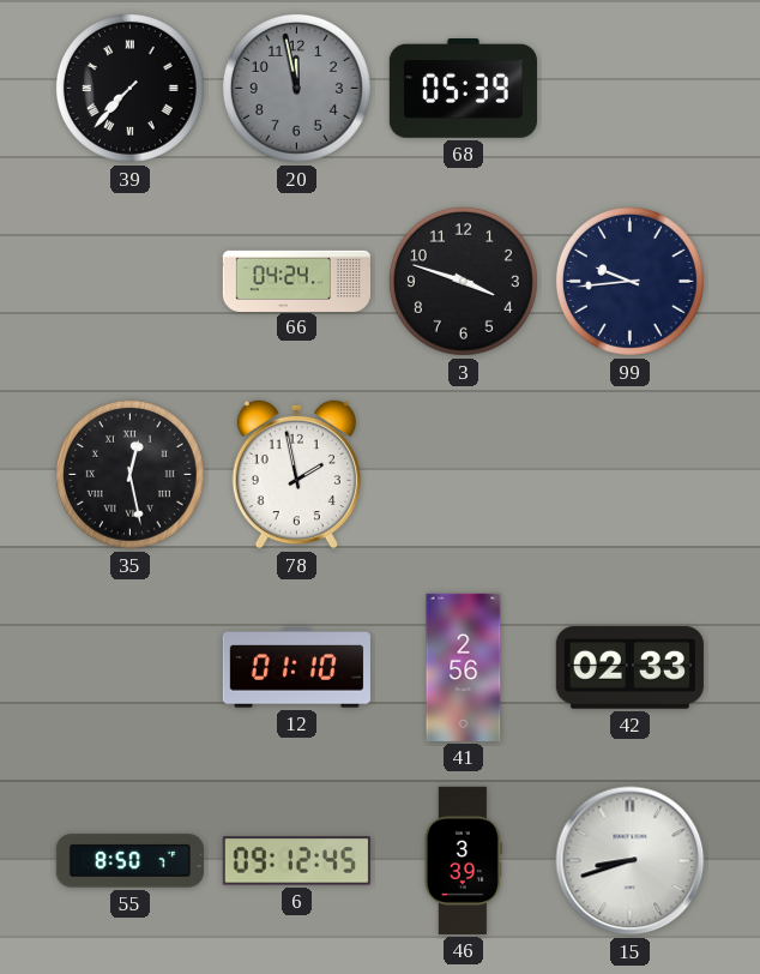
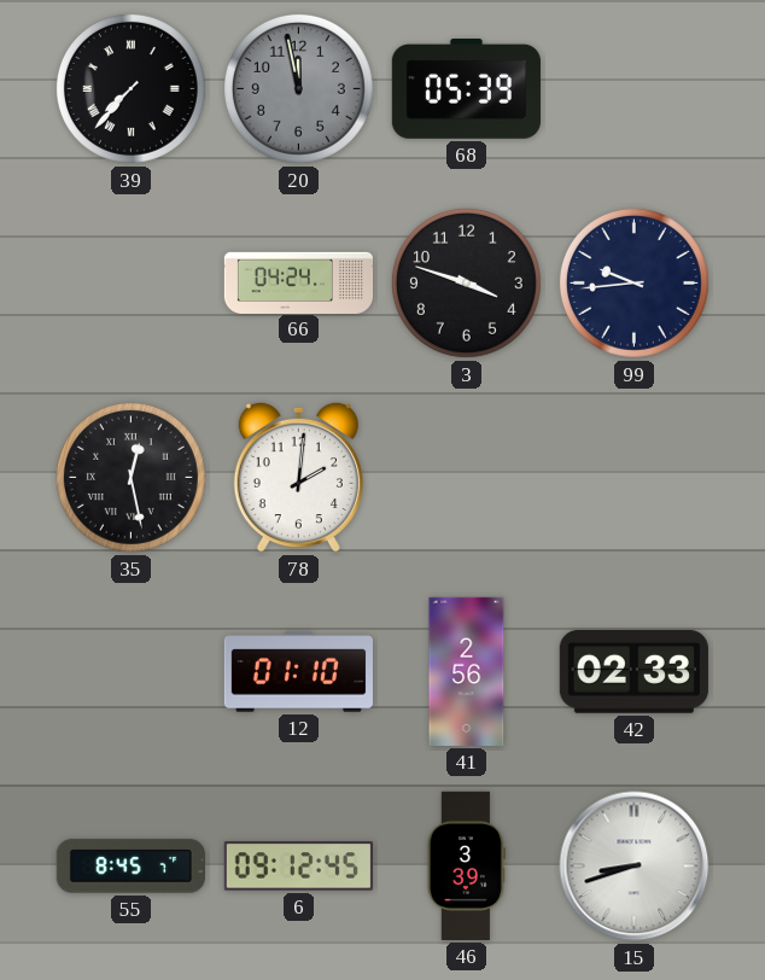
78: 1:58 -> 2:01
55: 8:50 -> 8:45
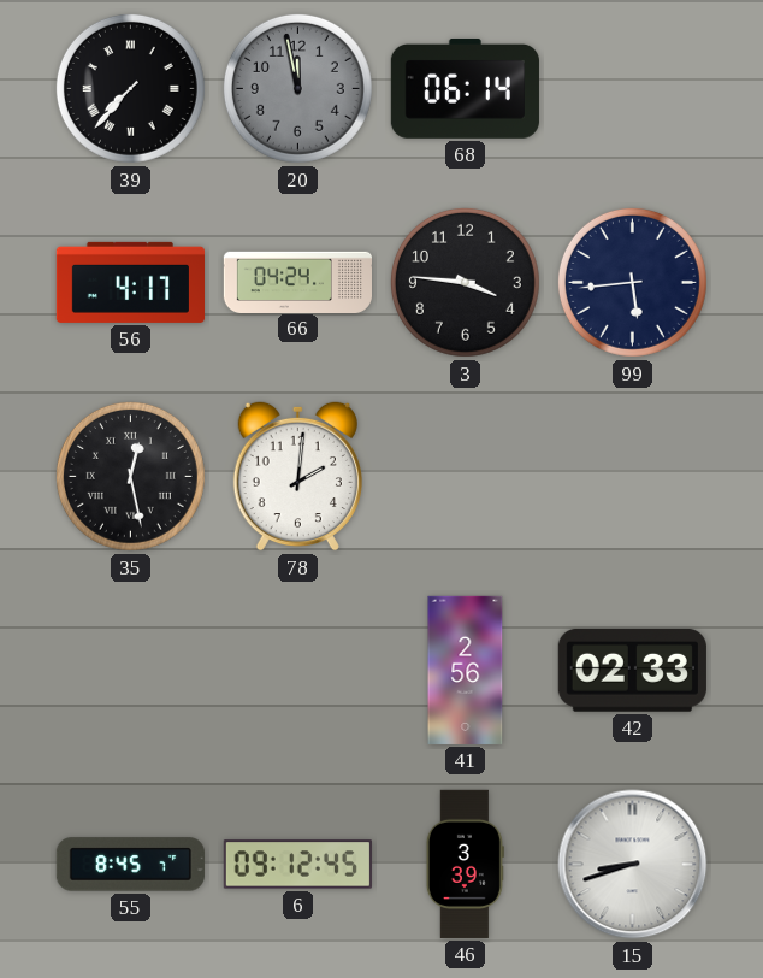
68: 05:39 -> 06:14
56: none -> 4:17
3: 3:48 -> 3:46
99: 9:44 -> 5:44
12: 01:10 -> none
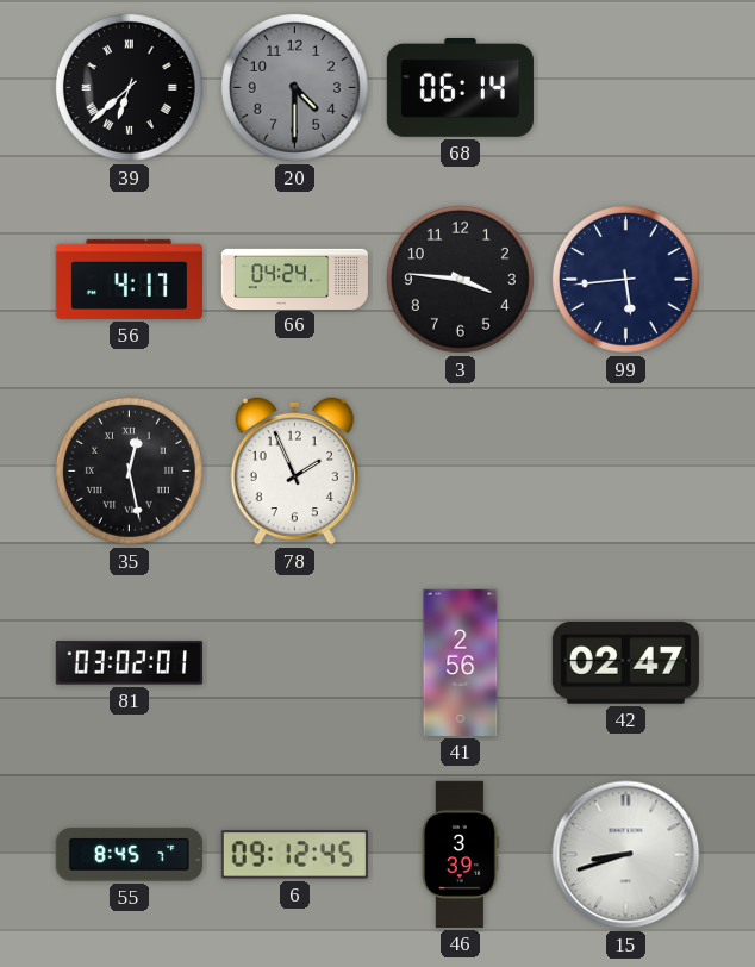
39: 7:37 -> 6:38
20: 11:58 -> 4:30
78: 2:01 -> 1:56
81: none -> 03:02
42: 02:33 -> 02:47
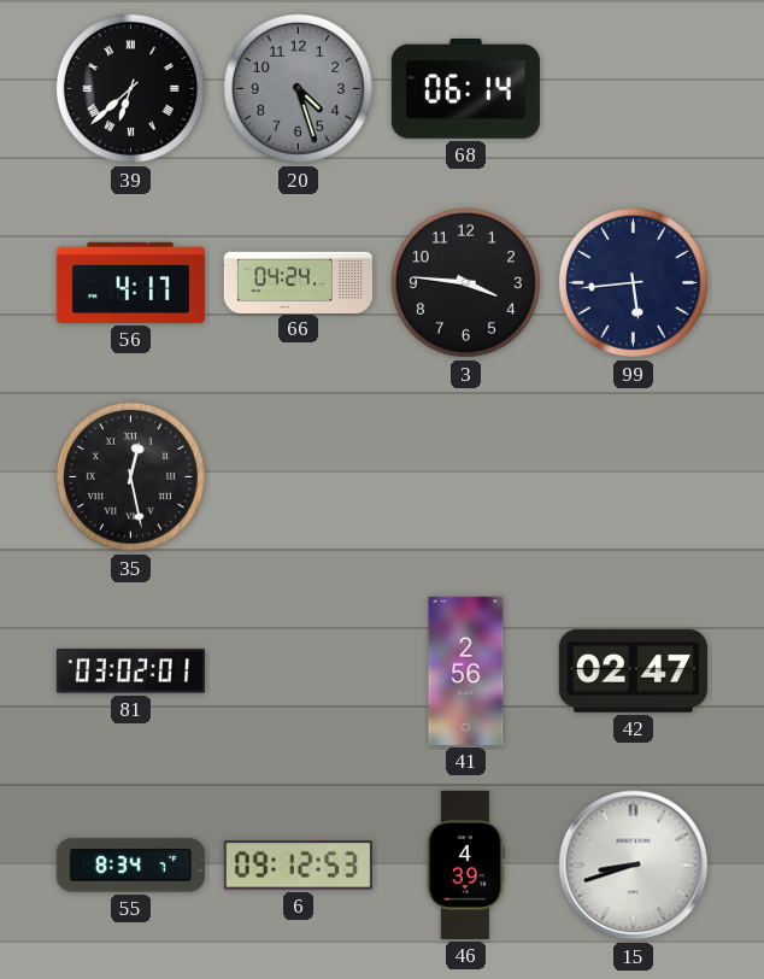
20: 4:30 -> 4:27
78: 1:56 -> none
55: 8:45 -> 8:34
6: 09:12:45 -> 09:12:53
46: 3:39 -> 4:39
